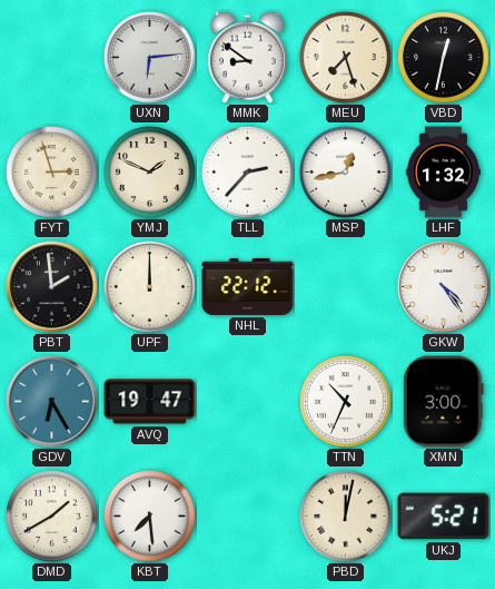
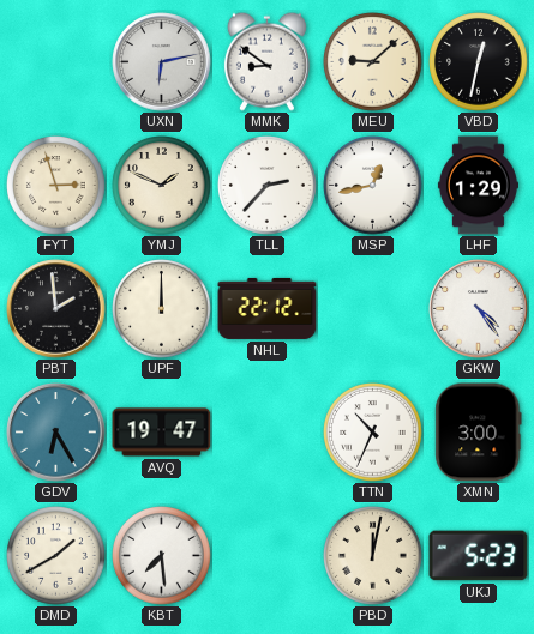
UXN: 6:14 -> 6:13
MEU: 7:27 -> 9:08
LHF: 1:32 -> 1:29
UKJ: 5:21 -> 5:23
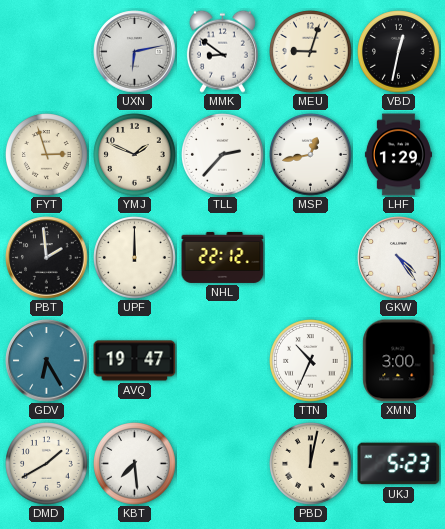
MEU: 9:08 -> 9:03
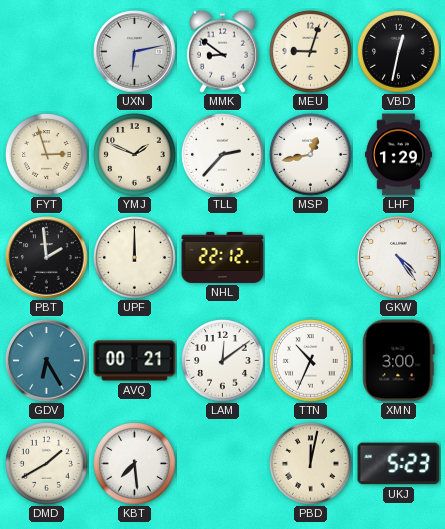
AVQ: 19:47 -> 00:21
LAM: none -> 12:09
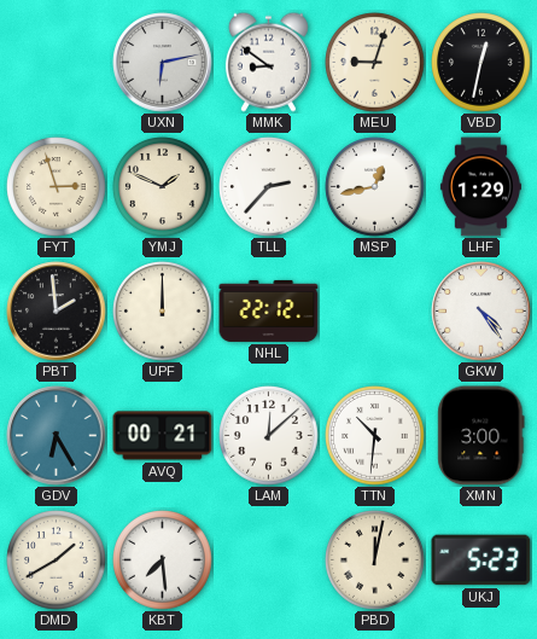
LAM: 12:09 -> 12:08
TTN: 10:34 -> 10:31
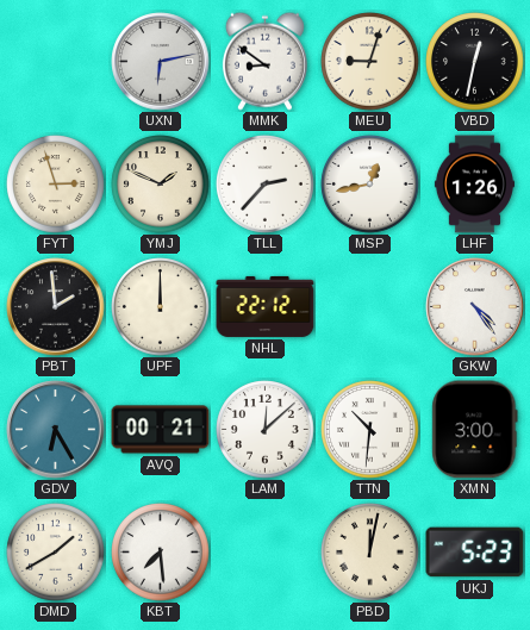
LHF: 1:29 -> 1:26
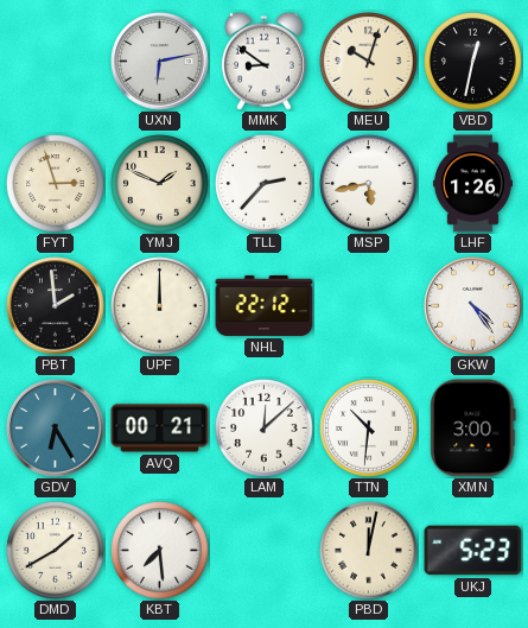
MEU: 9:03 -> 10:03
MSP: 12:43 -> 5:43
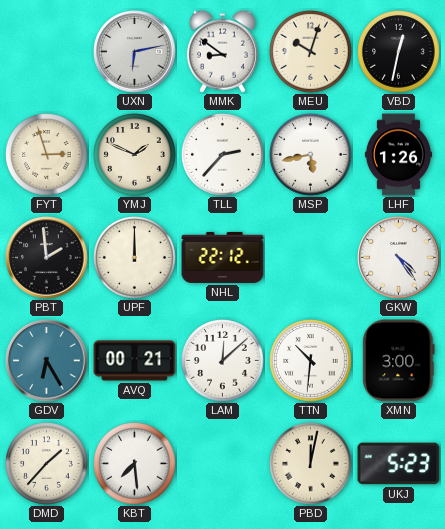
DMD: 1:40 -> 1:37
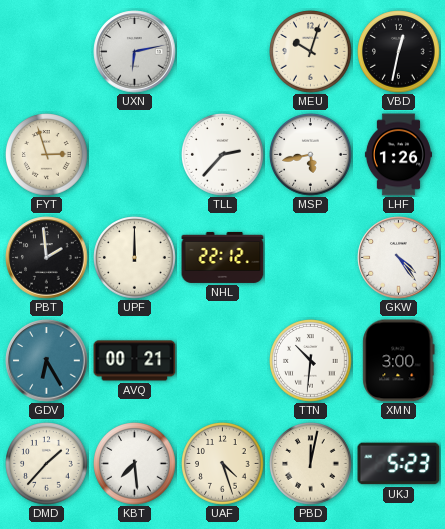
MMK: 8:51 -> none
YMJ: 1:49 -> none
LAM: 12:08 -> none
UAF: none -> 4:27
